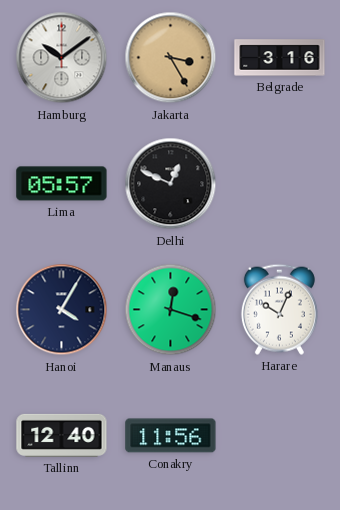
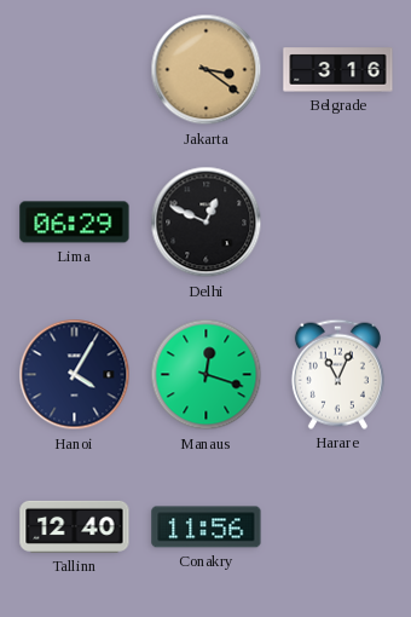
Hamburg: 10:09 -> none
Jakarta: 3:25 -> 3:21
Lima: 05:57 -> 06:29
Harare: 10:04 -> 11:04
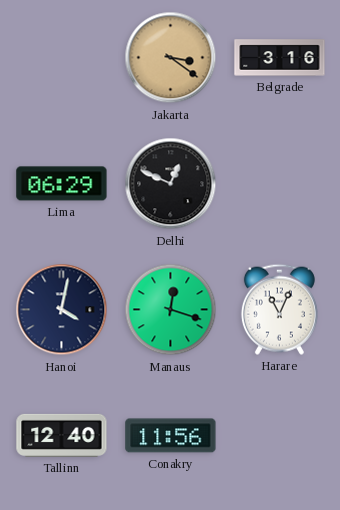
Hanoi: 4:05 -> 4:02
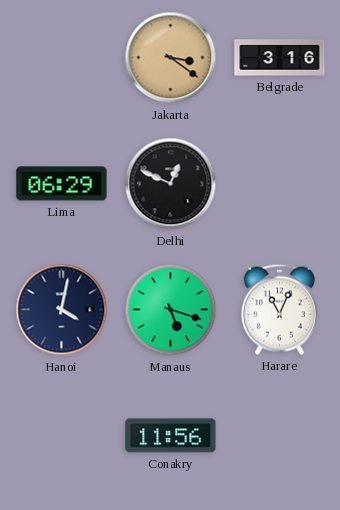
Manaus: 12:18 -> 5:18
Tallinn: 12:40 -> none
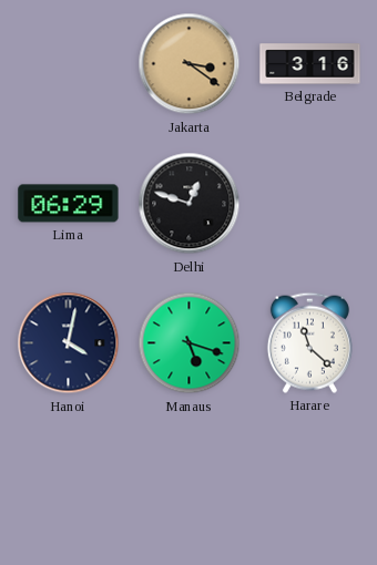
Delhi: 12:49 -> 12:48
Harare: 11:04 -> 11:22
Conakry: 11:56 -> none
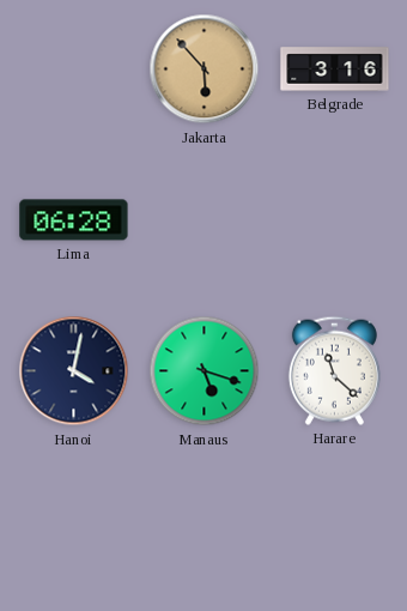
Jakarta: 3:21 -> 5:53
Lima: 06:29 -> 06:28
Delhi: 12:48 -> none
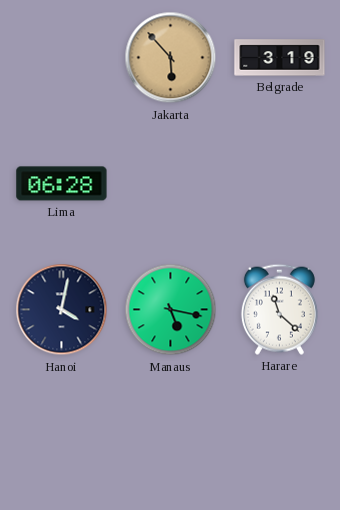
Belgrade: 3:16 -> 3:19
Manaus: 5:18 -> 5:17
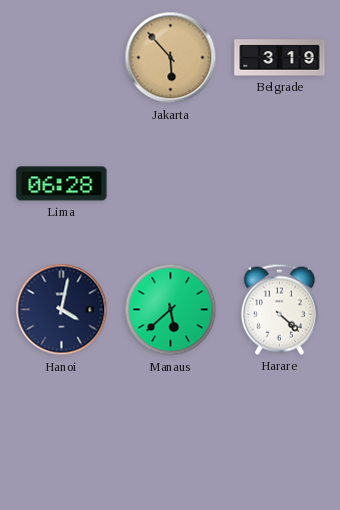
Manaus: 5:17 -> 5:38
Harare: 11:22 -> 4:22
